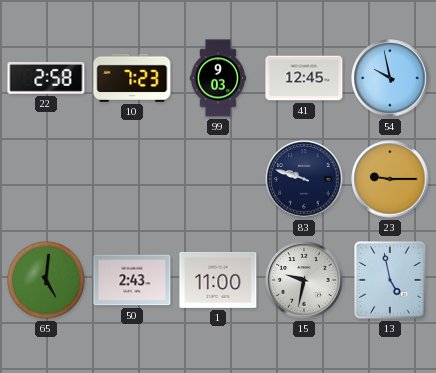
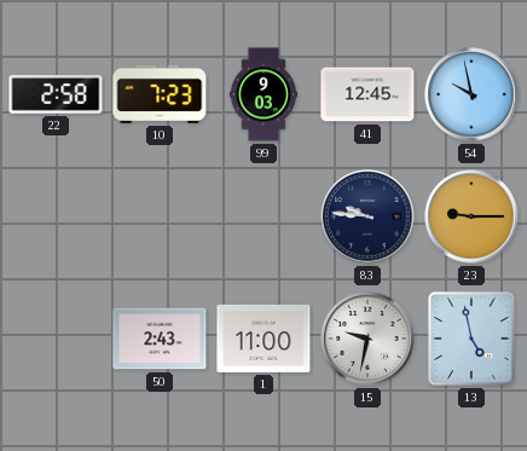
83: 9:48 -> 9:46
65: 5:01 -> none
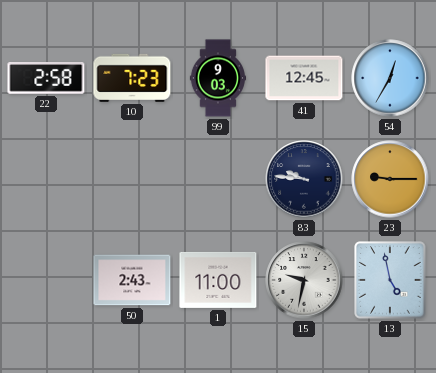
54: 9:58 -> 12:35
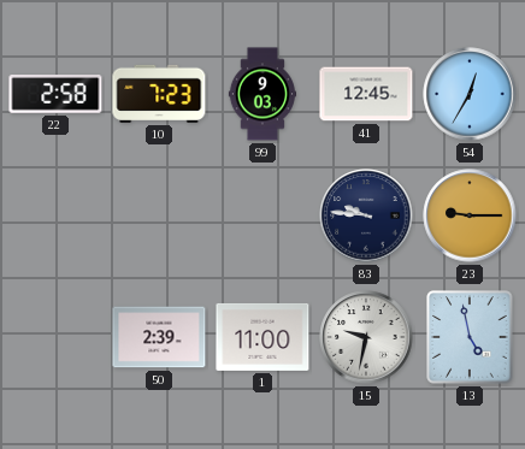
50: 2:43 -> 2:39
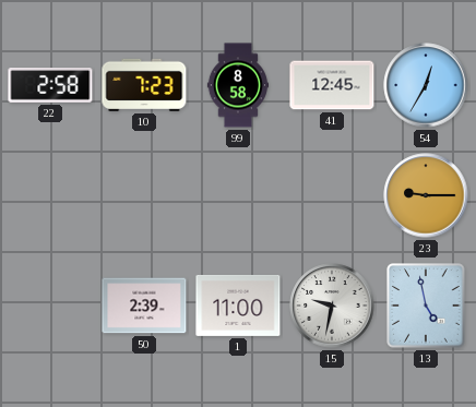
99: 9:03 -> 8:58
83: 9:46 -> none
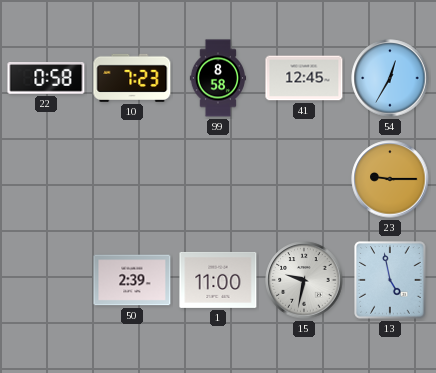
22: 2:58 -> 0:58
